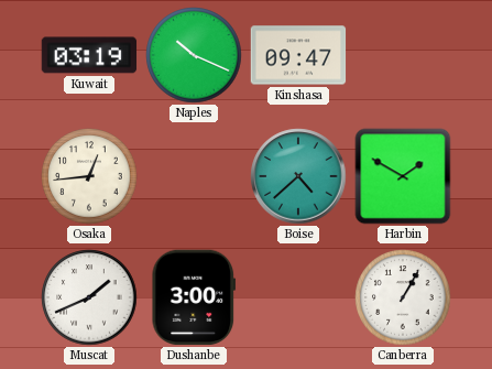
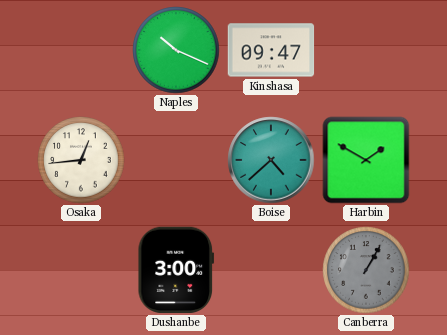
Kuwait: 03:19 -> none
Muscat: 1:41 -> none
Canberra dial: white -> grey
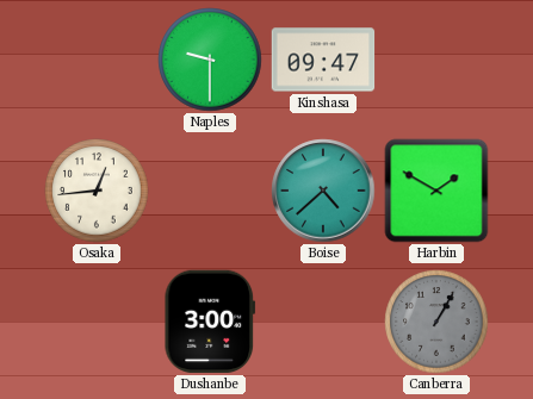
Naples: 10:19 -> 9:30
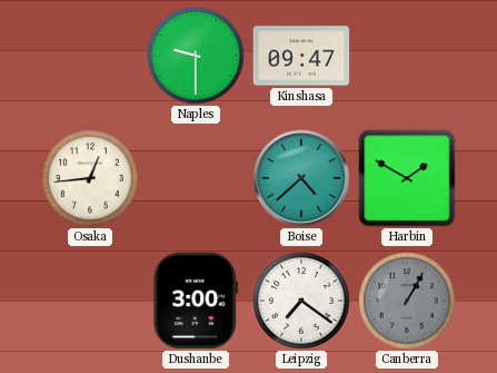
Leipzig: none -> 7:21
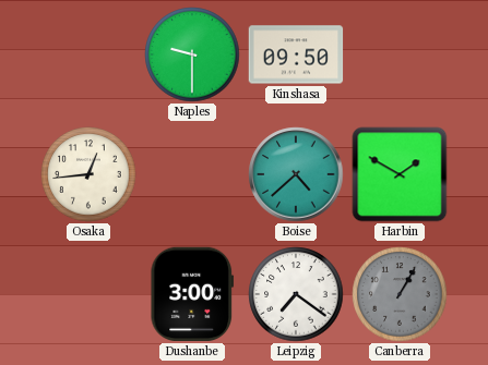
Kinshasa: 09:47 -> 09:50
